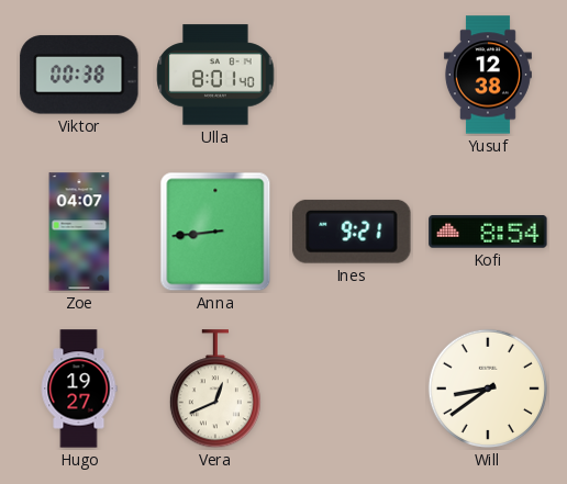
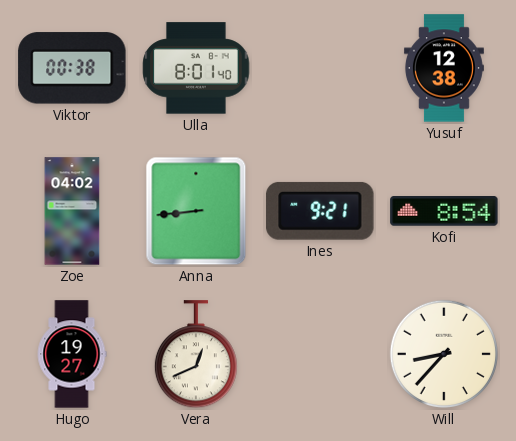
Zoe: 04:07 -> 04:02
Will: 8:39 -> 8:37
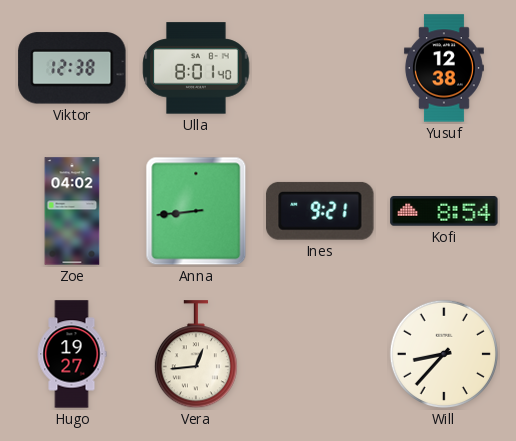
Viktor: 00:38 -> 12:38
Vera: 12:41 -> 12:44
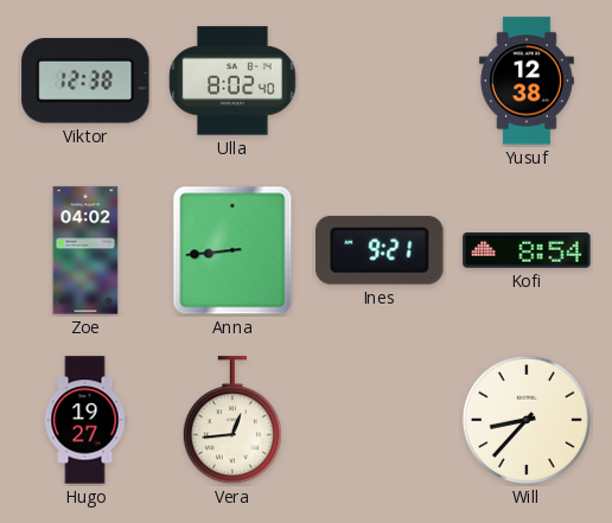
Ulla: 8:01 -> 8:02
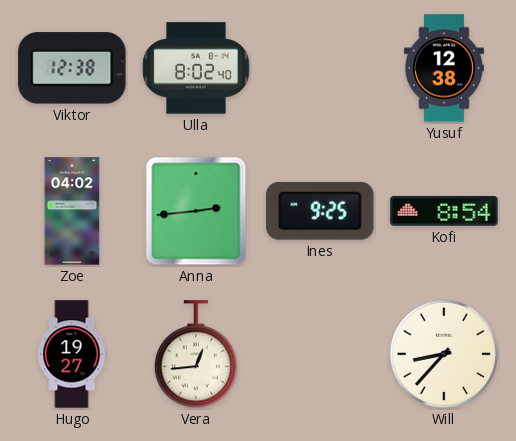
Anna: 8:44 -> 2:44
Ines: 9:21 -> 9:25
